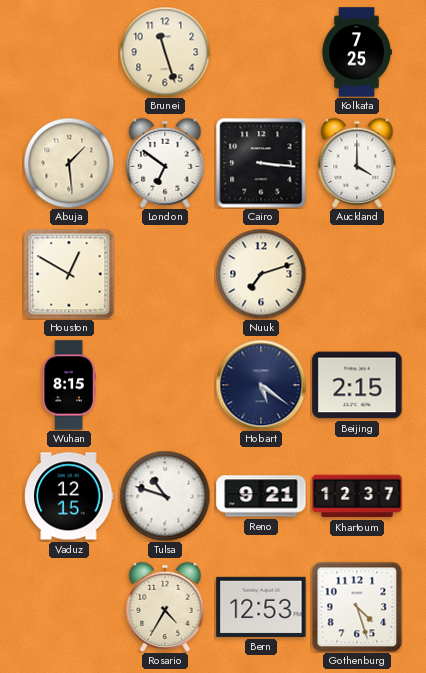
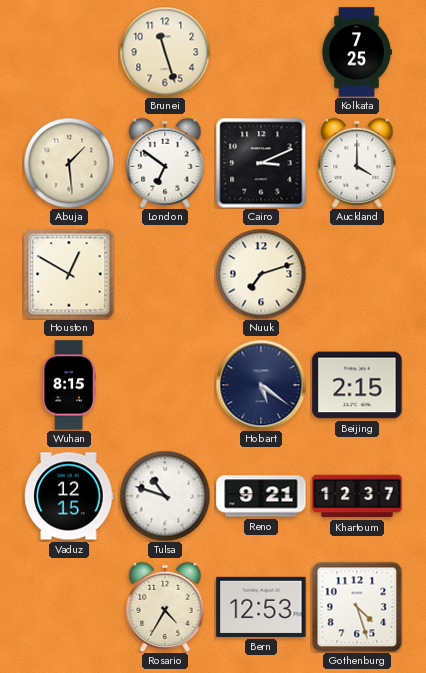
Cairo: 3:16 -> 3:11
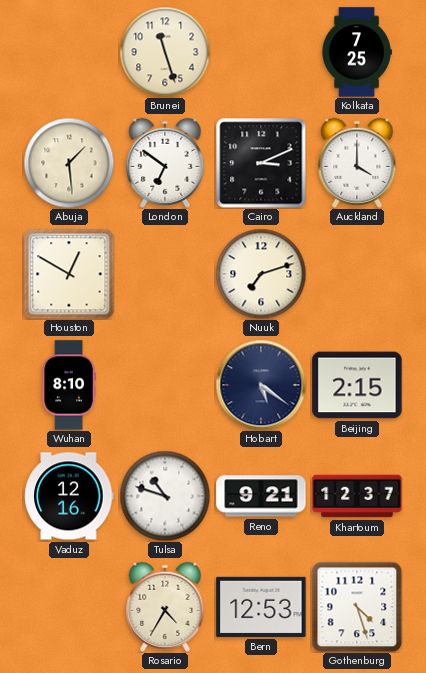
Wuhan: 8:15 -> 8:10
Vaduz: 12:15 -> 12:16
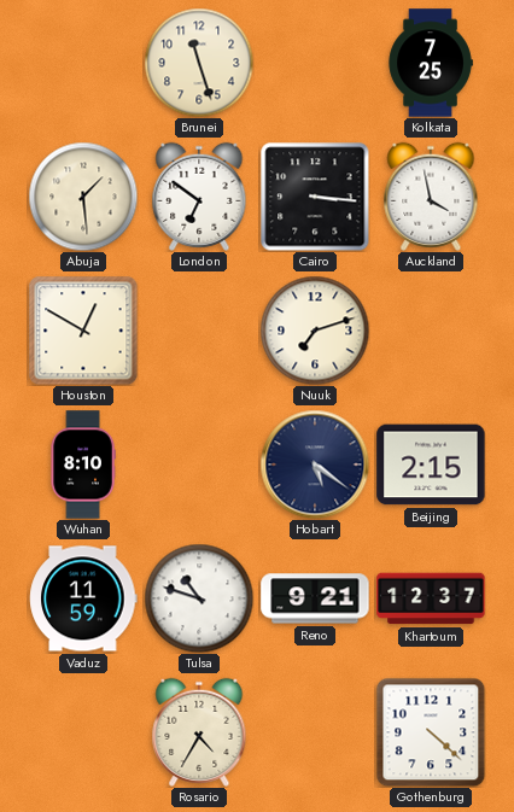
Cairo: 3:11 -> 3:16
Auckland: 4:00 -> 3:58
Vaduz: 12:16 -> 11:59
Bern: 12:53 -> none
Gothenburg: 4:27 -> 4:22
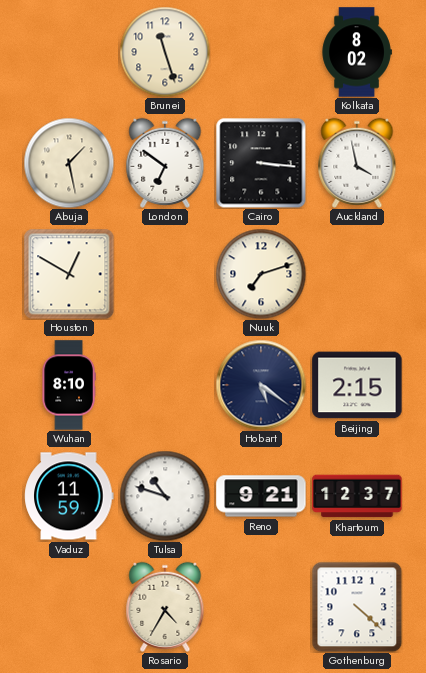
Kolkata: 7:25 -> 8:02
Abuja: 1:29 -> 1:28
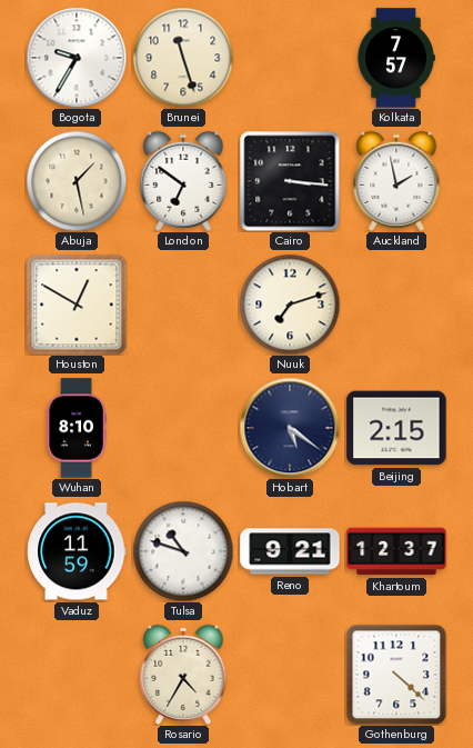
Bogota: none -> 9:35
Kolkata: 8:02 -> 7:57
Auckland: 3:58 -> 1:58
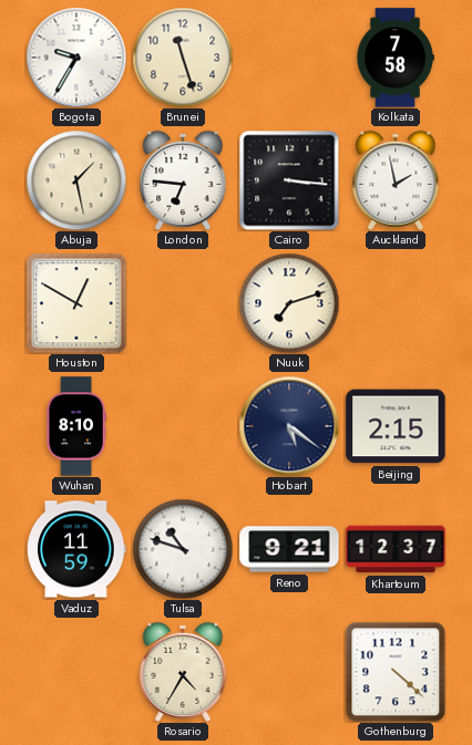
Kolkata: 7:57 -> 7:58
London: 6:51 -> 6:46
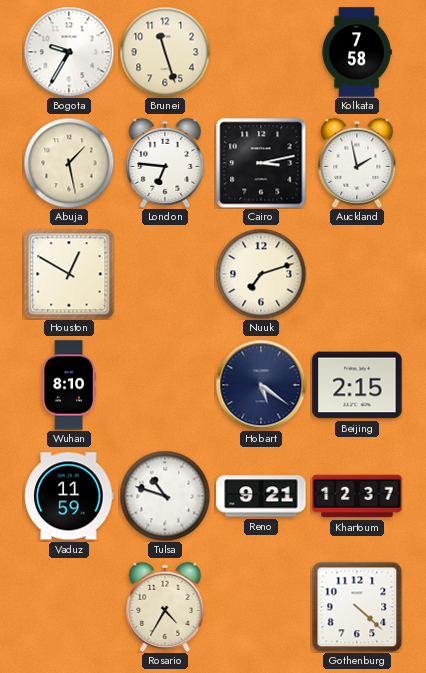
Cairo: 3:16 -> 3:13
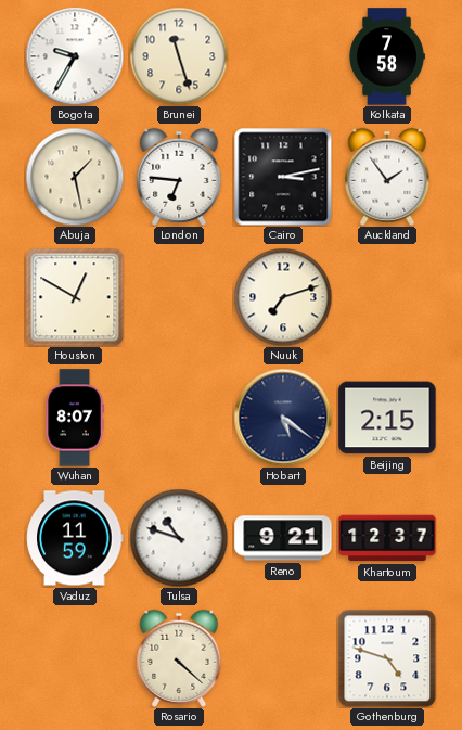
Auckland: 1:58 -> 1:54
Wuhan: 8:10 -> 8:07
Rosario: 4:35 -> 4:22
Gothenburg: 4:22 -> 4:48
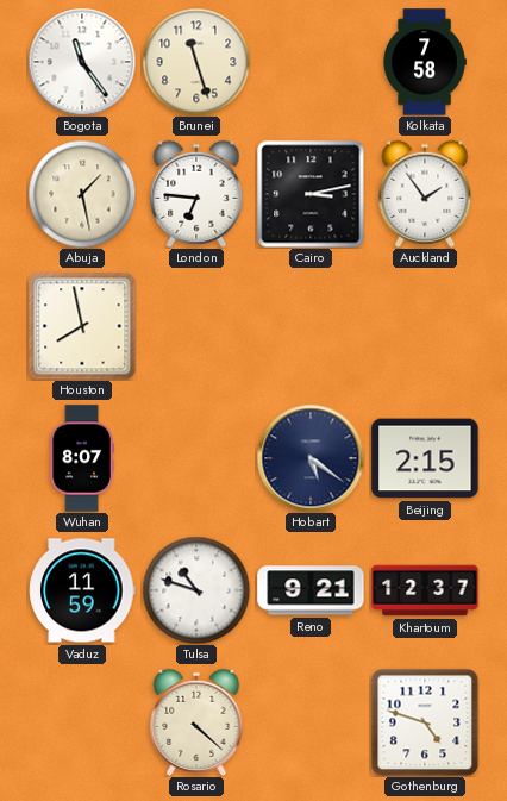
Bogota: 9:35 -> 11:24
Houston: 12:50 -> 7:58
Nuuk: 7:12 -> none
